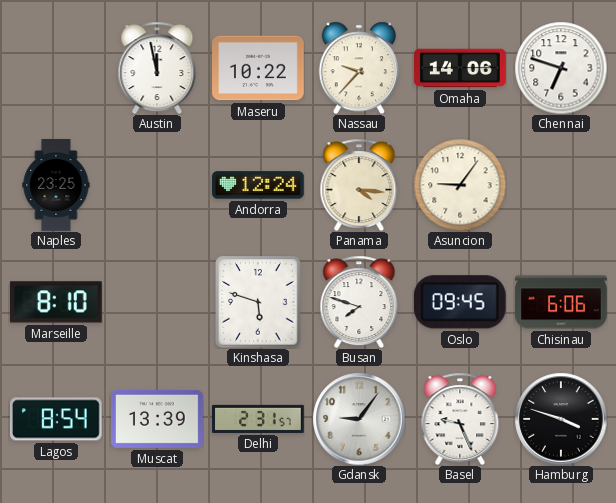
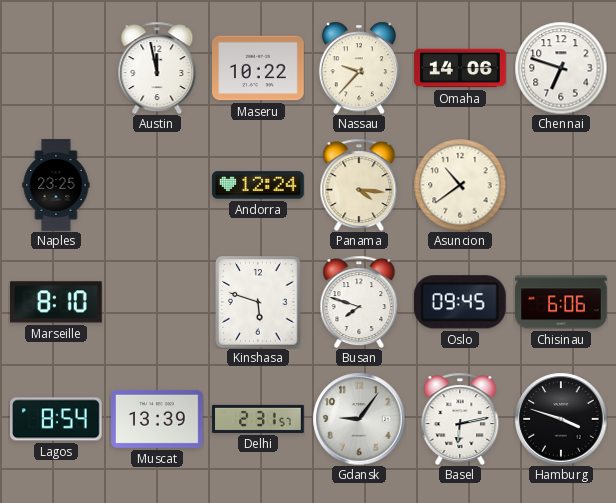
Asuncion: 9:06 -> 10:39
Basel: 9:26 -> 6:13
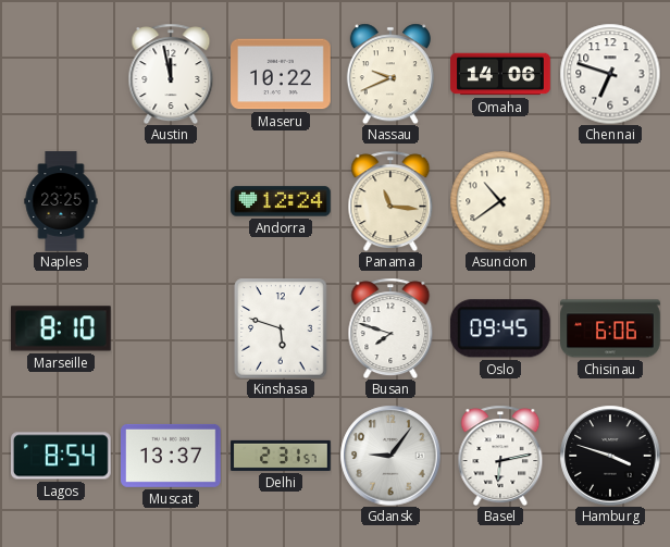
Nassau: 9:37 -> 9:41
Panama: 4:16 -> 11:16
Muscat: 13:39 -> 13:37
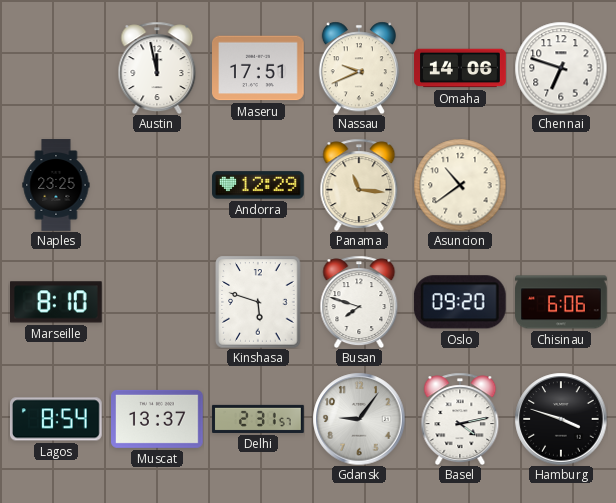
Maseru: 10:22 -> 17:51
Andorra: 12:24 -> 12:29
Oslo: 09:45 -> 09:20
Basel: 6:13 -> 4:13
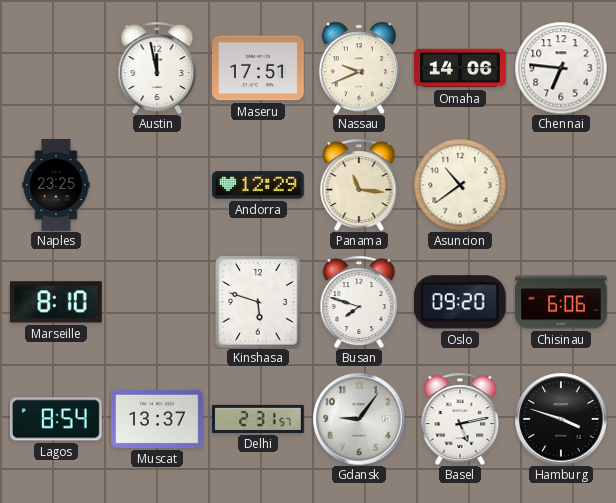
Chennai: 6:48 -> 6:46
Basel: 4:13 -> 5:13
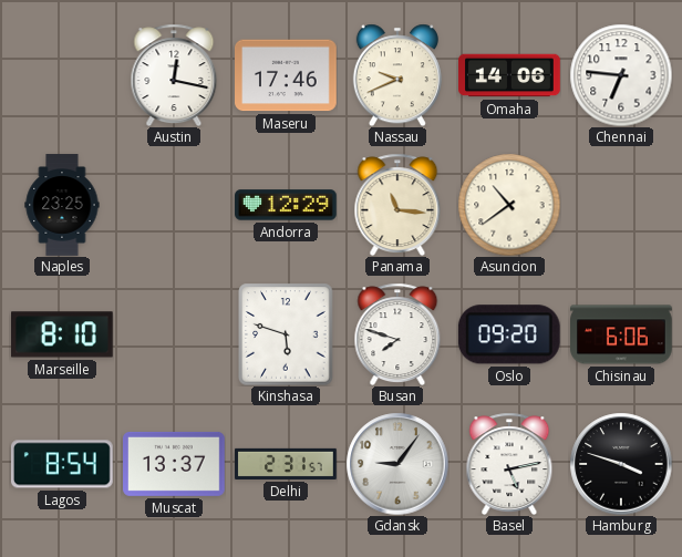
Austin: 11:58 -> 12:17
Maseru: 17:51 -> 17:46
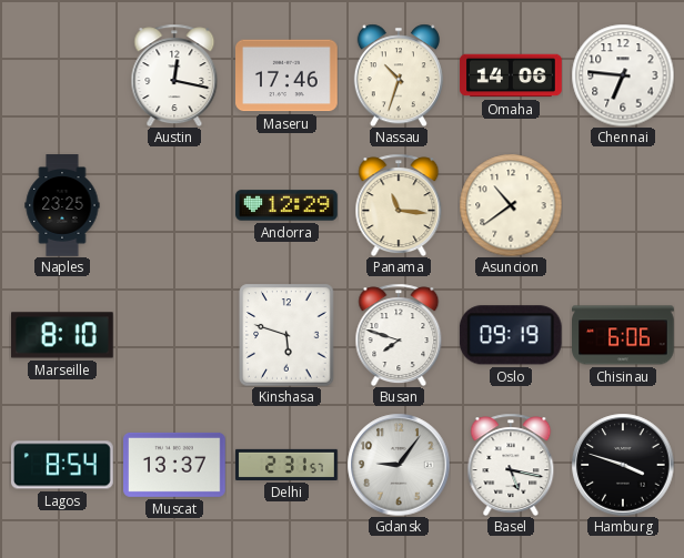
Nassau: 9:41 -> 10:33
Oslo: 09:20 -> 09:19
Basel: 5:13 -> 5:17
